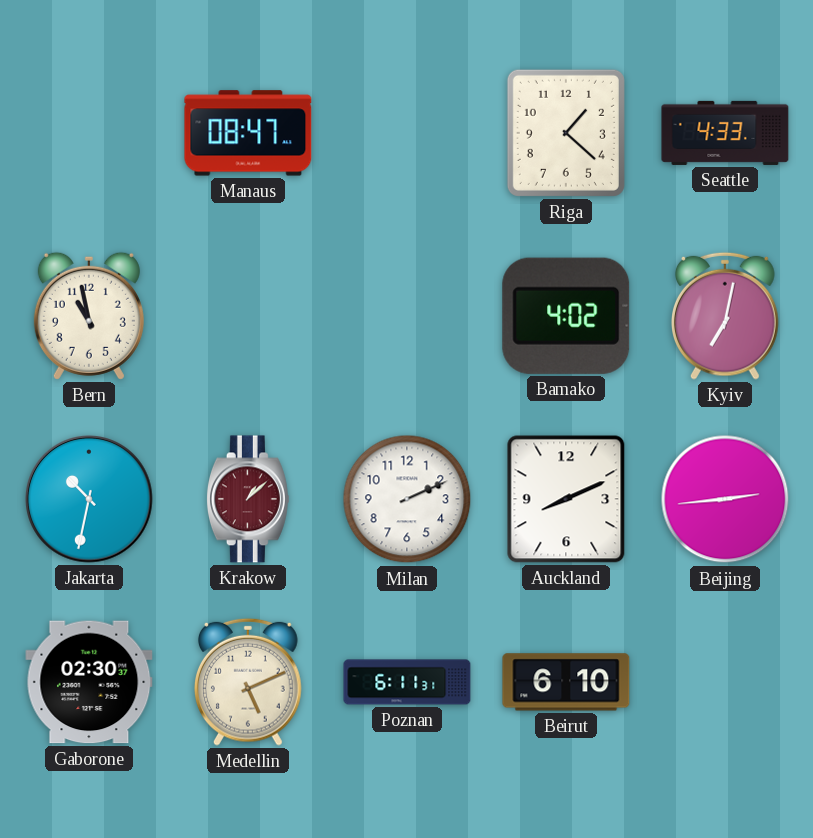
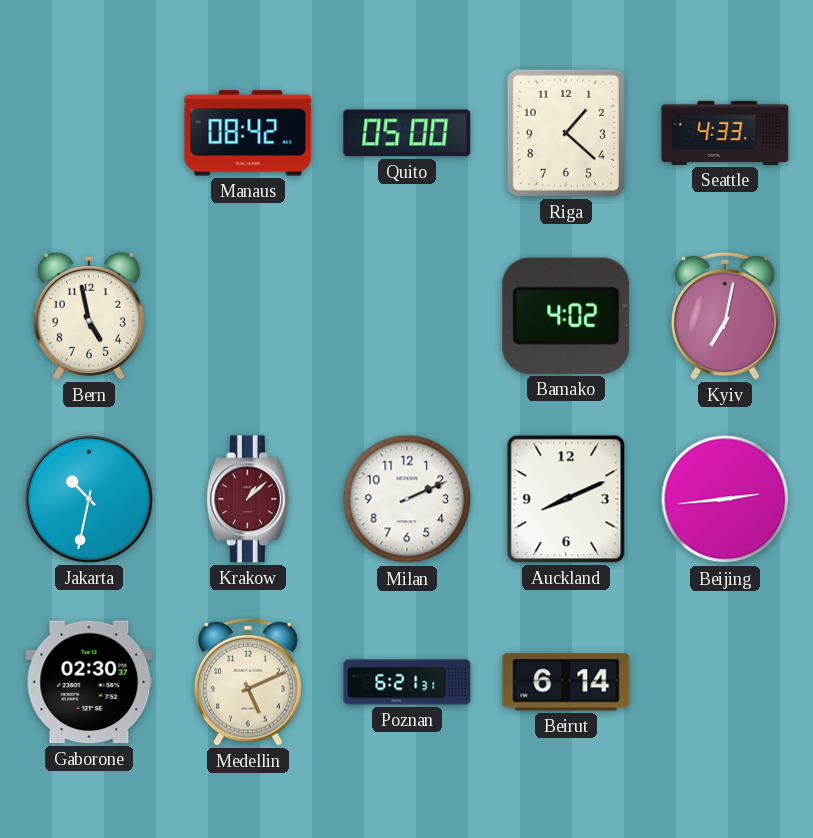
Manaus: 08:47 -> 08:42
Quito: none -> 05:00
Bern: 10:58 -> 4:58
Poznan: 6:11 -> 6:21
Beirut: 6:10 -> 6:14
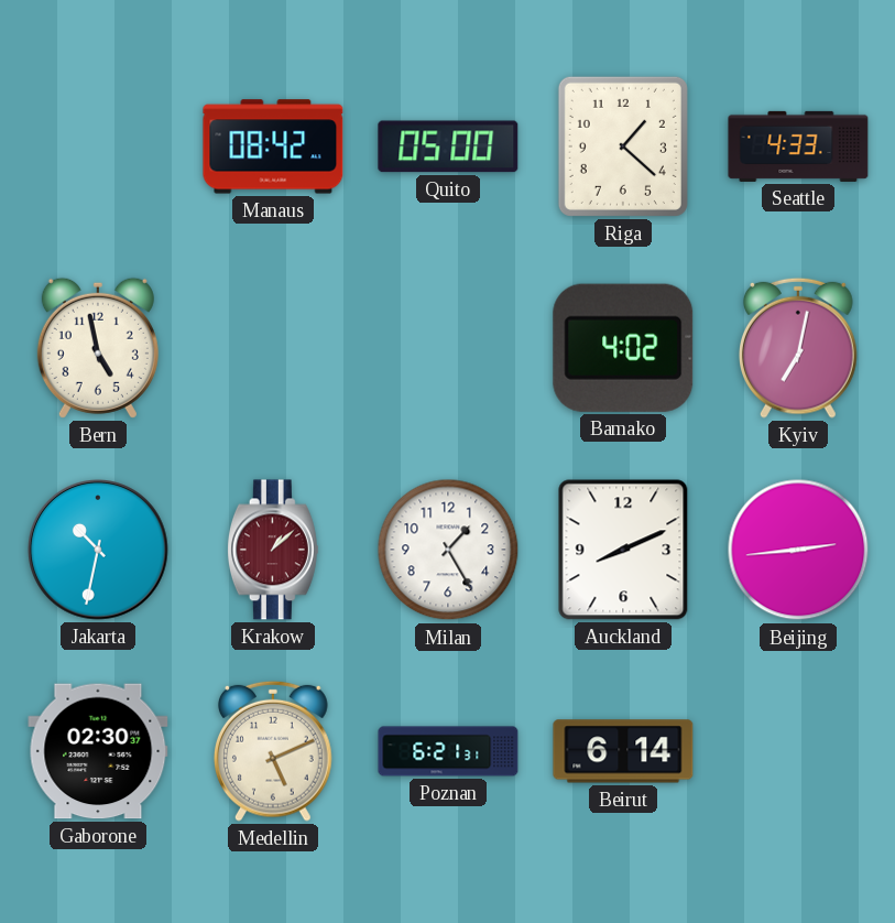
Milan: 2:11 -> 1:25
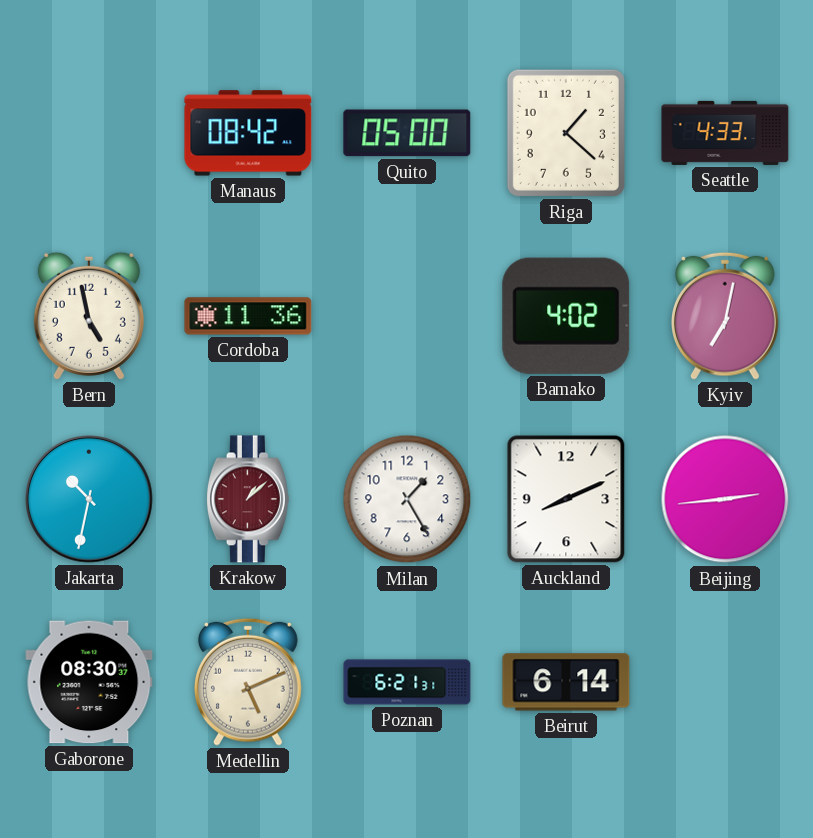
Cordoba: none -> 11:36
Gaborone: 02:30 -> 08:30
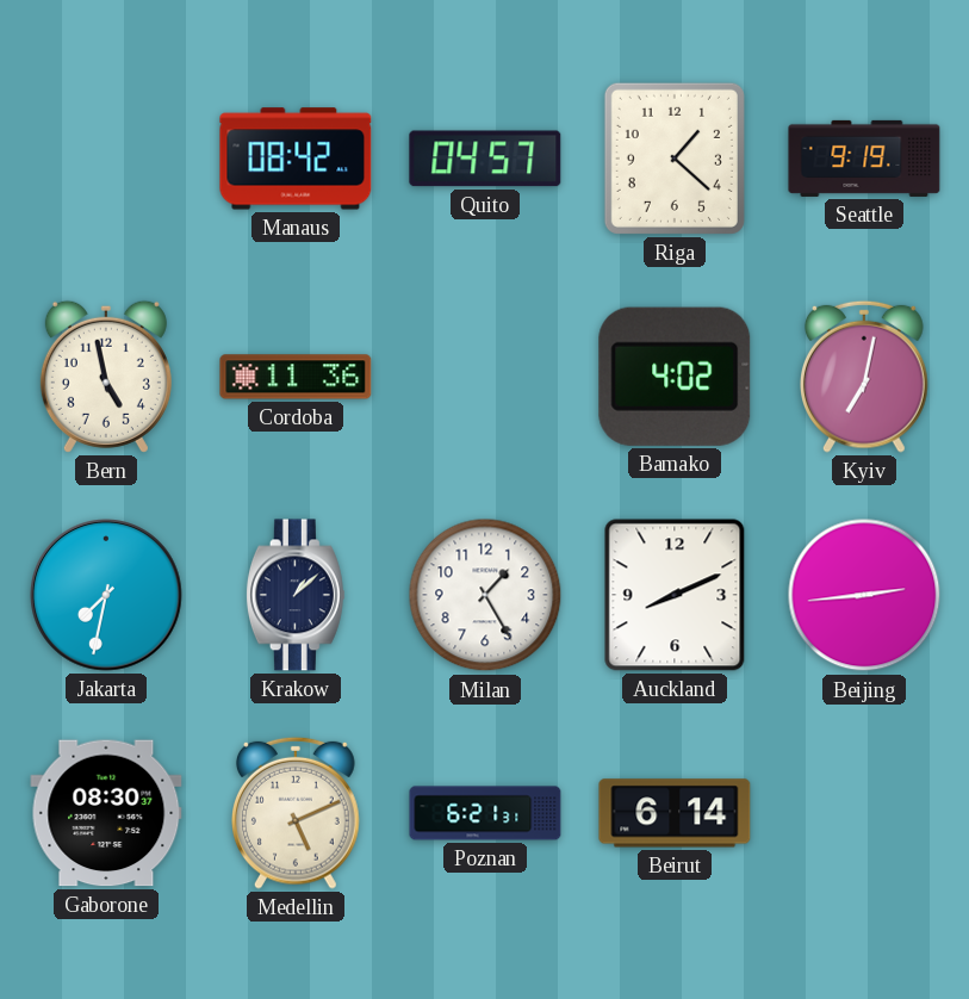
Quito: 05:00 -> 04:57
Seattle: 4:33 -> 9:19
Jakarta: 10:32 -> 7:32
Krakow dial: burgundy -> navy
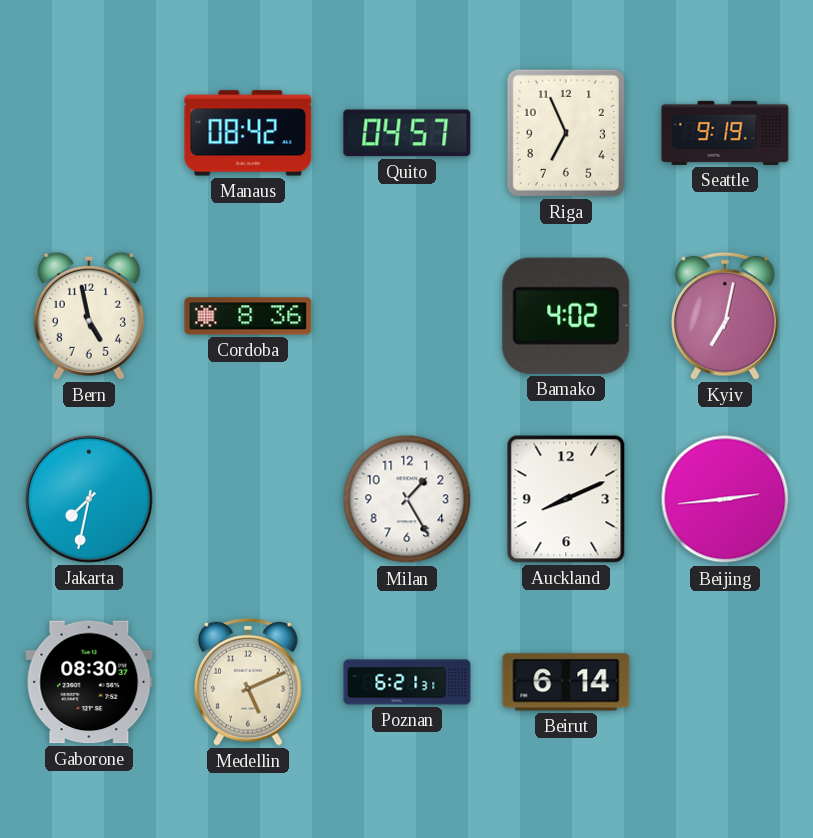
Riga: 1:22 -> 6:56
Cordoba: 11:36 -> 8:36
Krakow: 1:08 -> none
